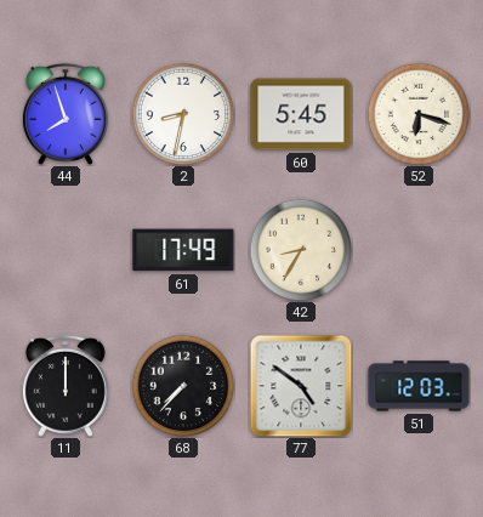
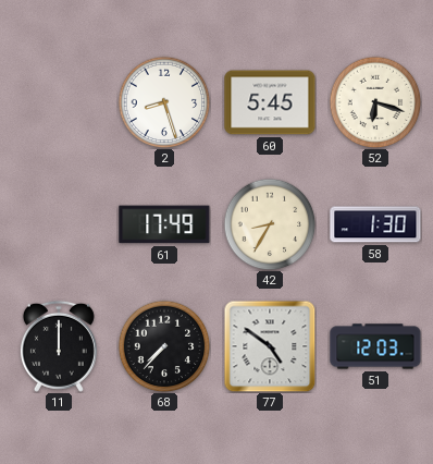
44: 7:57 -> none
2: 8:32 -> 8:27
58: none -> 1:30
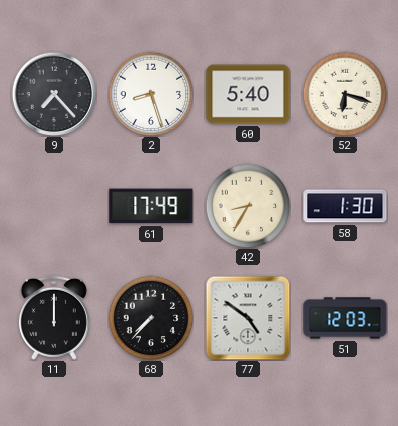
9: none -> 7:23
60: 5:45 -> 5:40
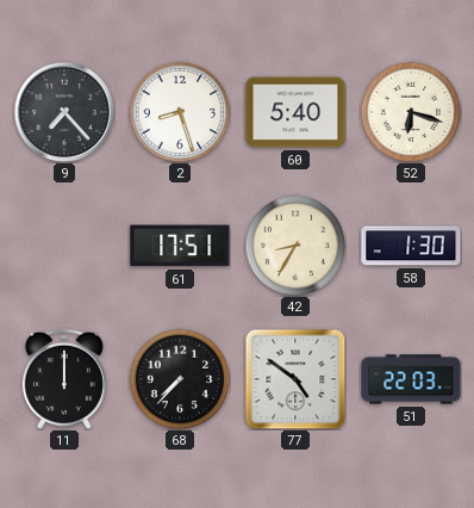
61: 17:49 -> 17:51
51: 12:03 -> 22:03
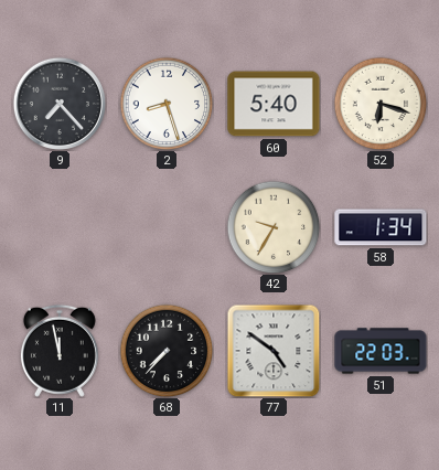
61: 17:51 -> none
42: 8:35 -> 9:35
58: 1:30 -> 1:34
11: 12:00 -> 11:58
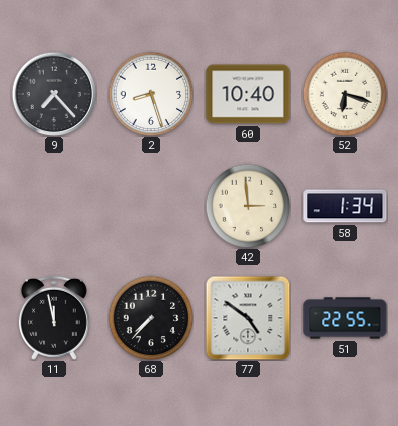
60: 5:40 -> 10:40
42: 9:35 -> 2:59
51: 22:03 -> 22:55
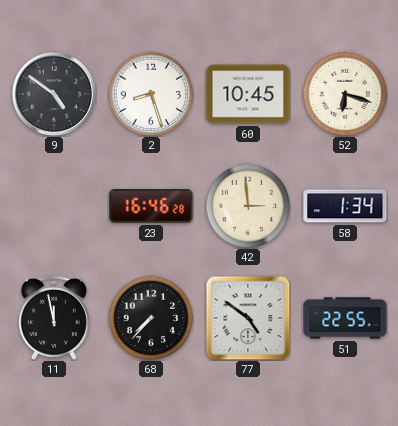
9: 7:23 -> 4:51
60: 10:40 -> 10:45
23: none -> 16:46
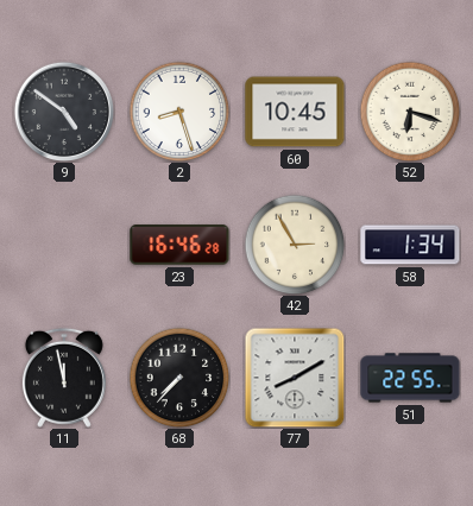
42: 2:59 -> 2:55
77: 4:51 -> 8:10
